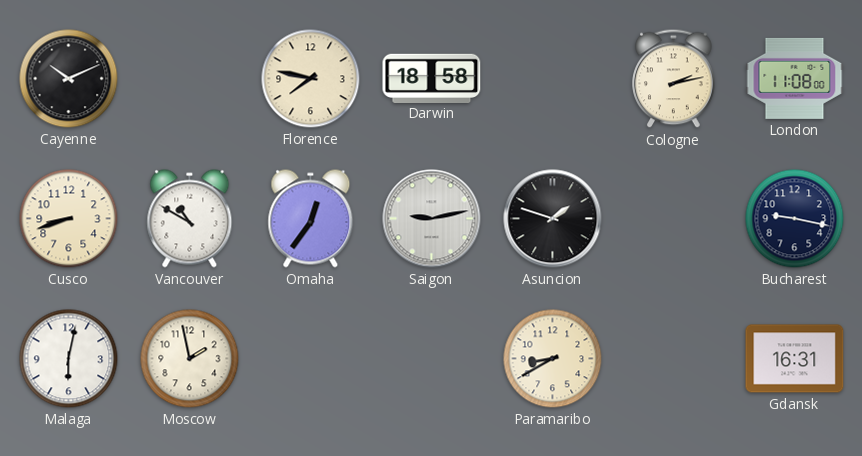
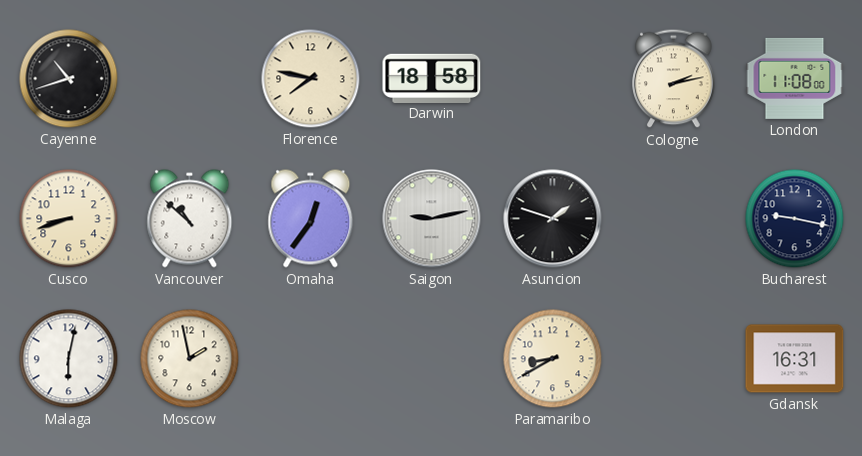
Cayenne: 10:11 -> 10:42
Vancouver: 10:50 -> 10:52
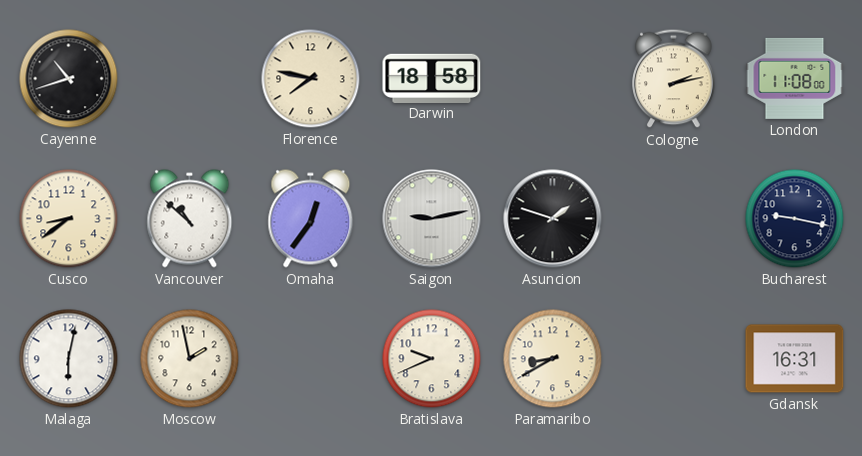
Cusco: 8:42 -> 8:39
Bratislava: none -> 9:41
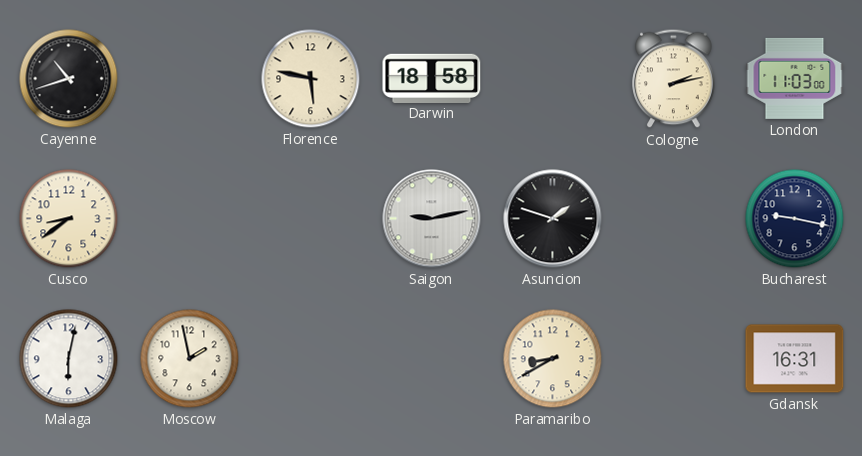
Florence: 7:47 -> 5:47
London: 11:08 -> 11:03
Vancouver: 10:52 -> none
Omaha: 12:36 -> none
Bratislava: 9:41 -> none
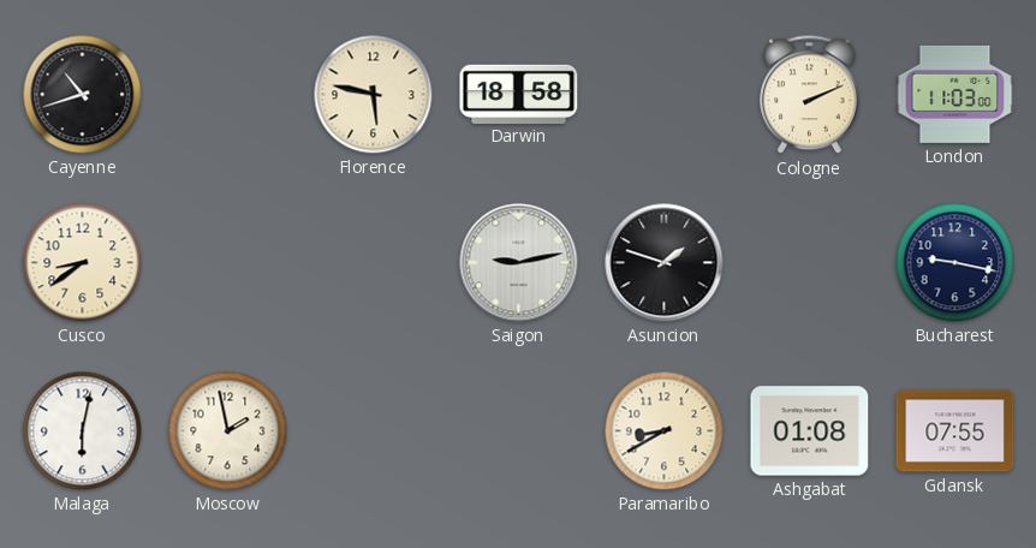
Cologne: 2:13 -> 2:11
Ashgabat: none -> 01:08
Gdansk: 16:31 -> 07:55
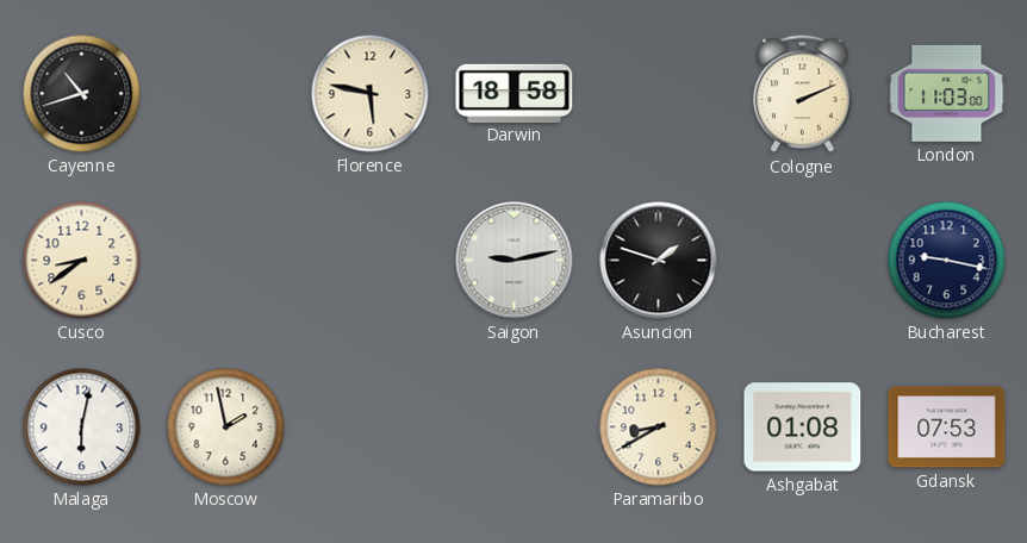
Gdansk: 07:55 -> 07:53
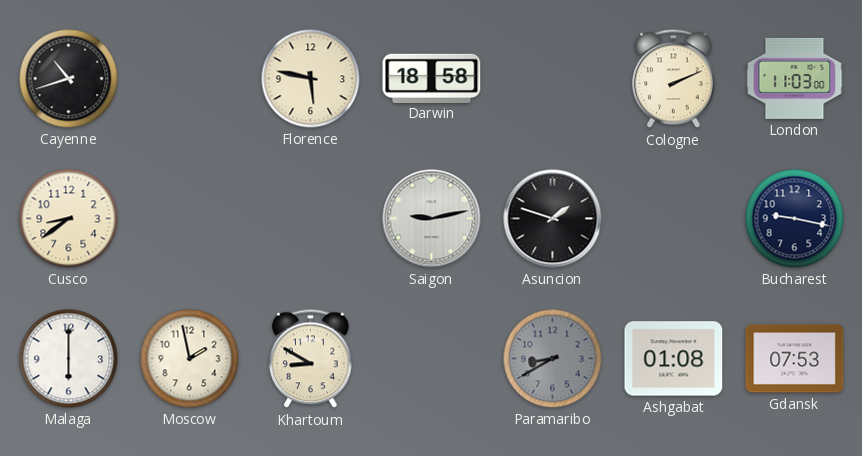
Malaga: 6:02 -> 6:00
Khartoum: none -> 8:50
Paramaribo dial: cream -> grey
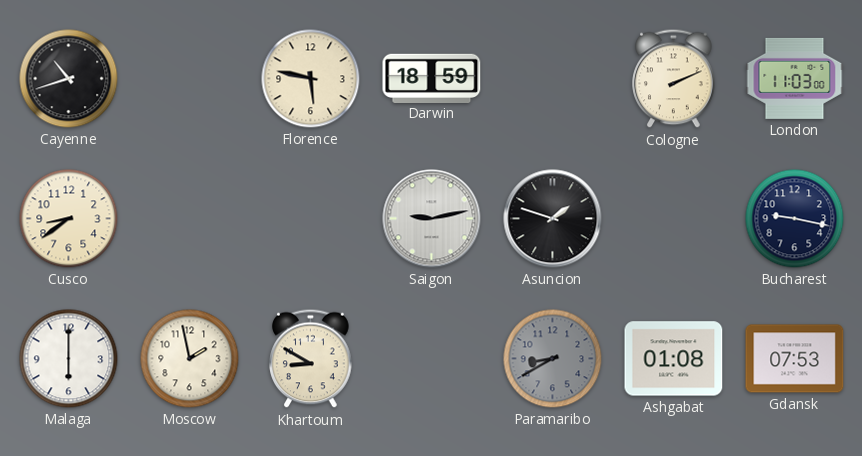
Darwin: 18:58 -> 18:59
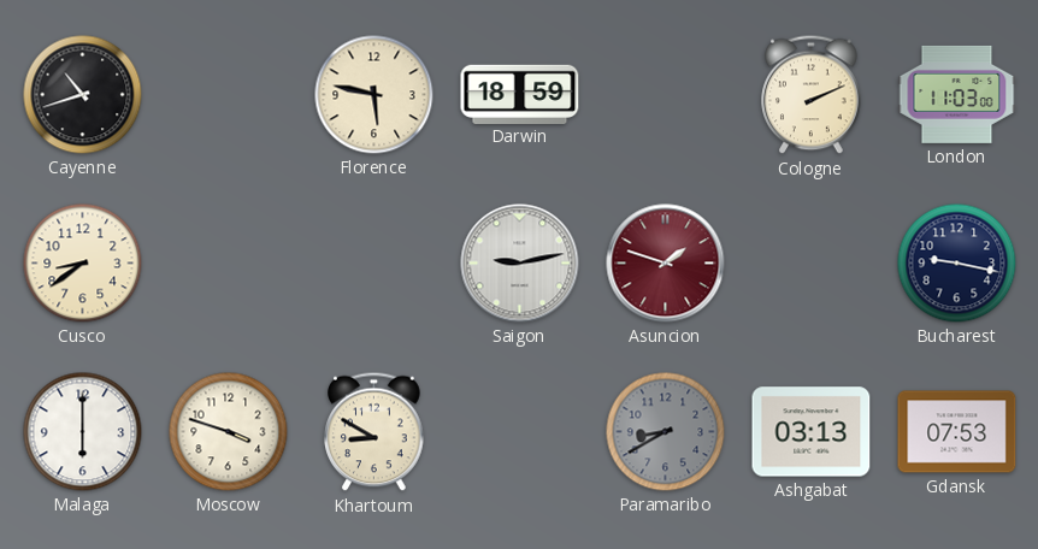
Asuncion dial: black -> burgundy
Moscow: 1:58 -> 3:48
Ashgabat: 01:08 -> 03:13
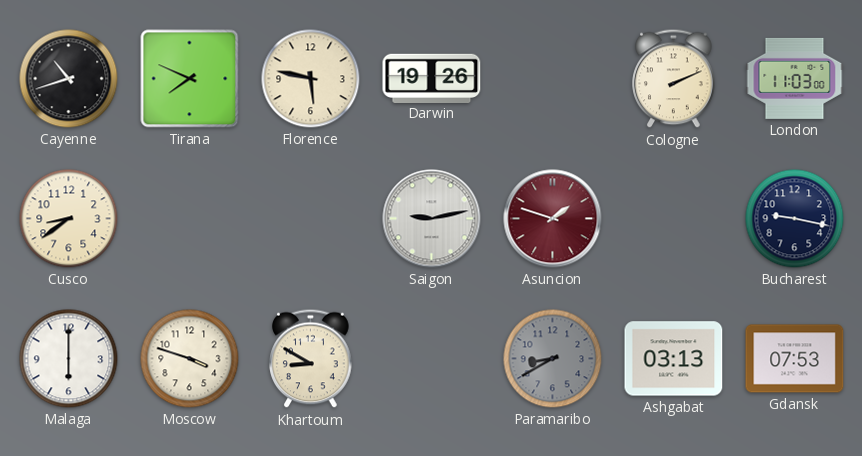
Tirana: none -> 7:49
Darwin: 18:59 -> 19:26
